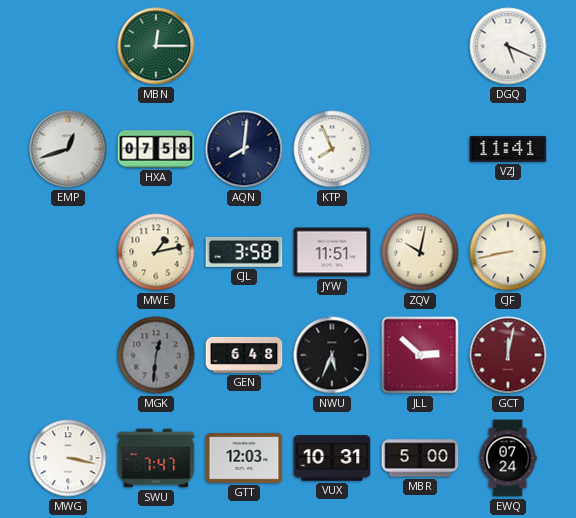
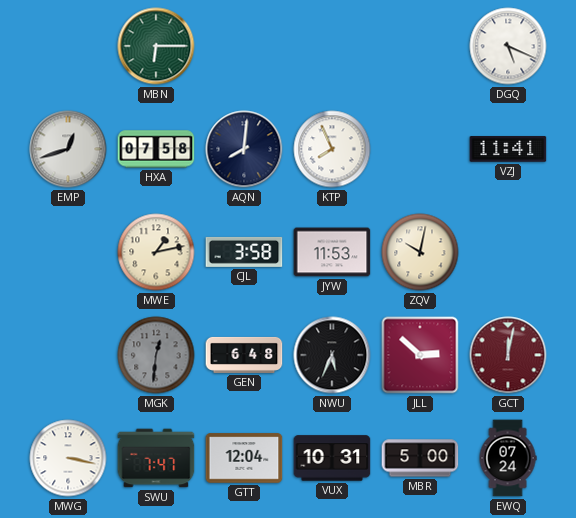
MBN: 12:15 -> 6:15
JYW: 11:51 -> 11:53
CJF: 8:43 -> none
GTT: 12:03 -> 12:04
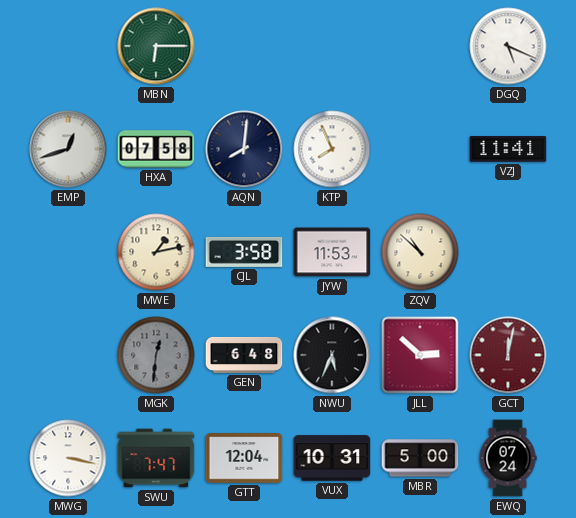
ZQV: 10:02 -> 10:52
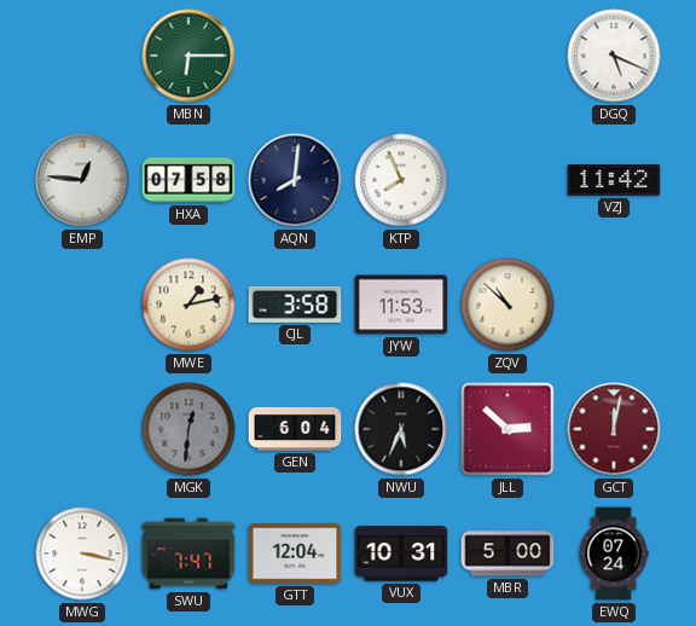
EMP: 12:42 -> 12:46
VZJ: 11:41 -> 11:42
GEN: 6:48 -> 6:04
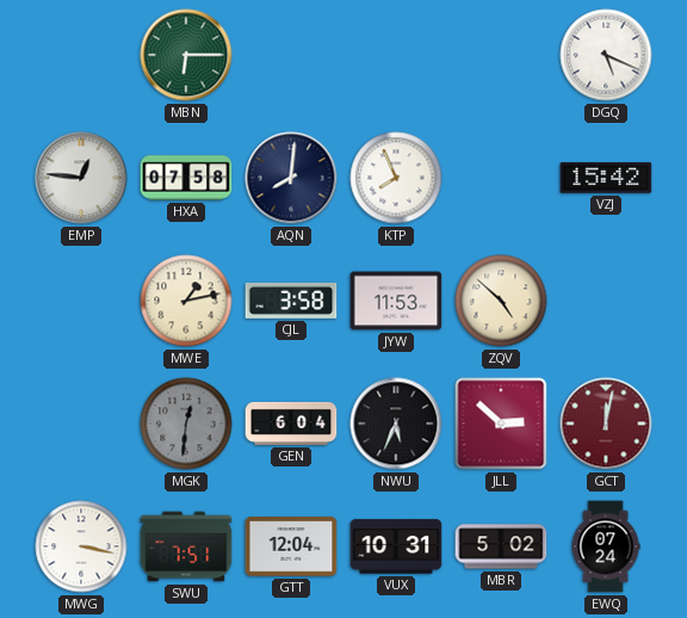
VZJ: 11:42 -> 15:42
ZQV: 10:52 -> 4:52
SWU: 7:47 -> 7:51
MBR: 5:00 -> 5:02
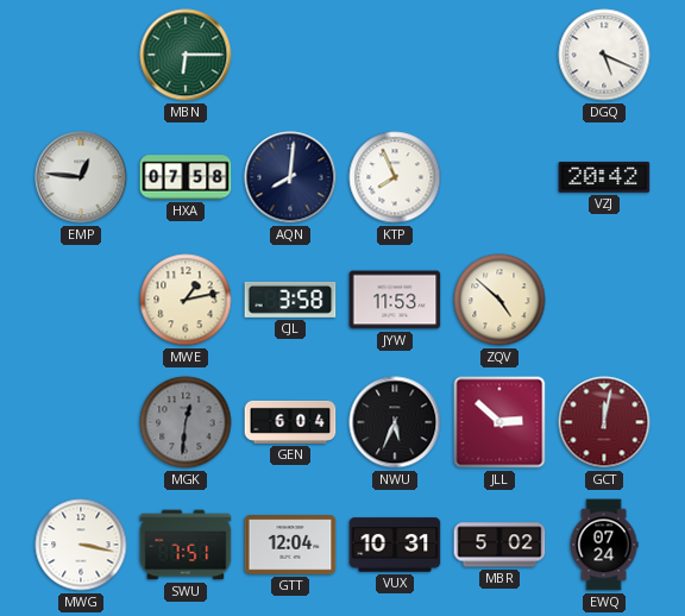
VZJ: 15:42 -> 20:42
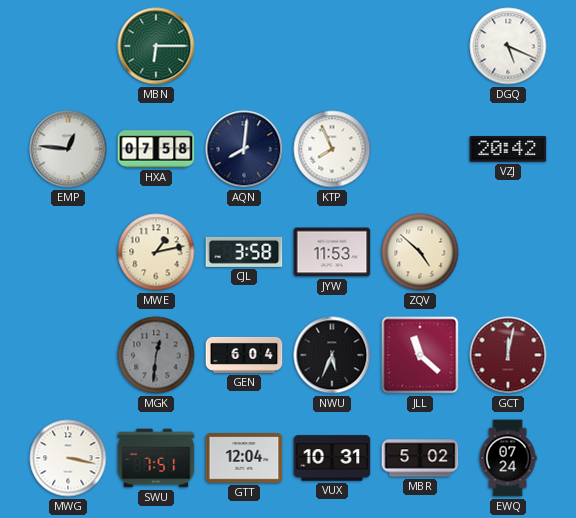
JLL: 2:52 -> 11:22
